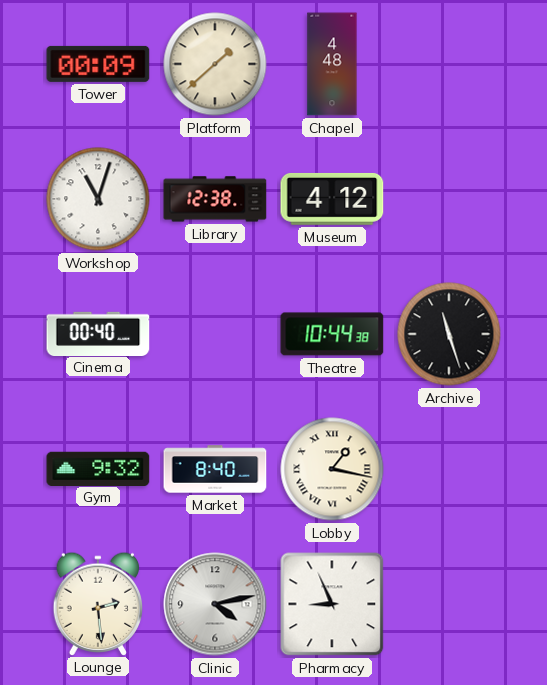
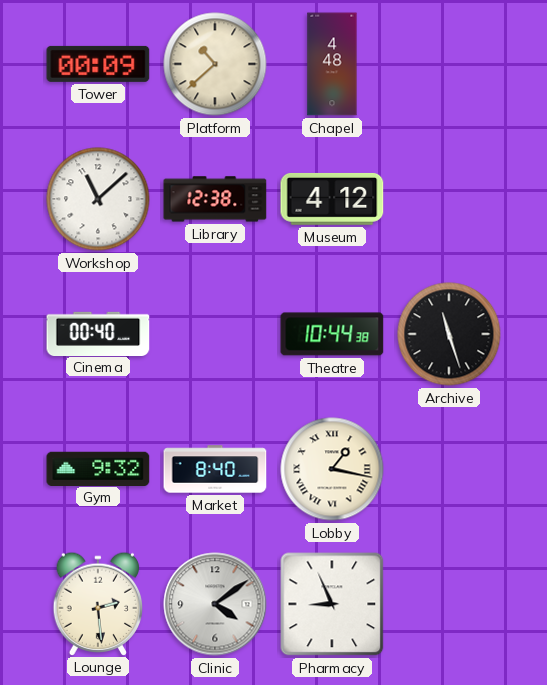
Platform: 1:38 -> 10:38
Workshop: 11:03 -> 11:08
Clinic: 4:13 -> 4:09
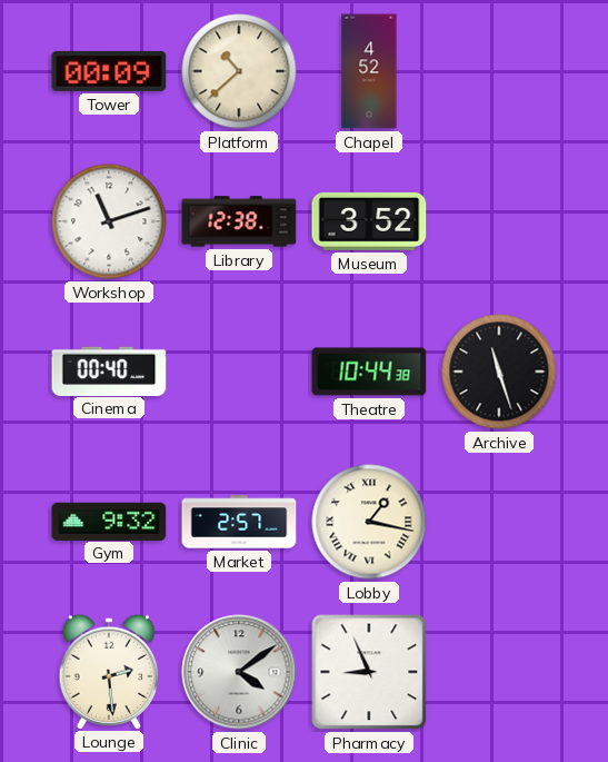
Chapel: 4:48 -> 4:52
Workshop: 11:08 -> 11:12
Museum: 4:12 -> 3:52
Market: 8:40 -> 2:57
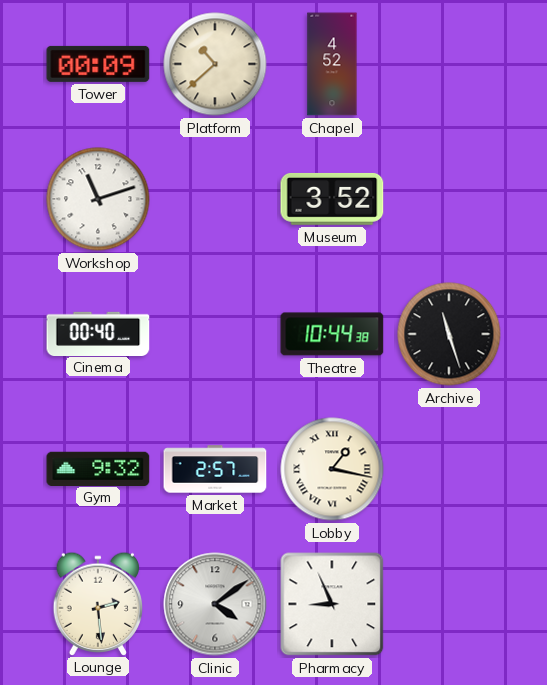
Library: 12:38 -> none
